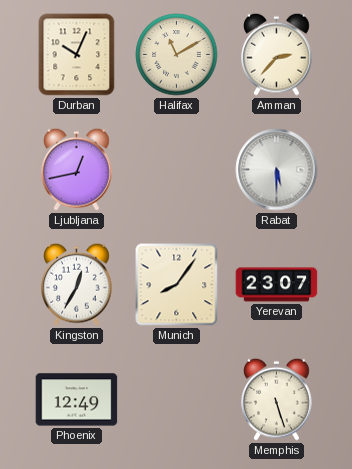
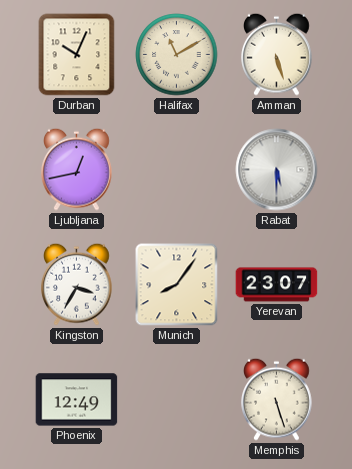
Amman: 2:37 -> 5:27
Kingston: 12:35 -> 3:35
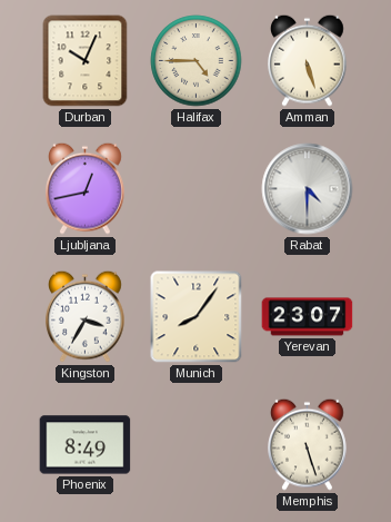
Halifax: 11:10 -> 4:45
Rabat: 5:30 -> 4:30
Phoenix: 12:49 -> 8:49
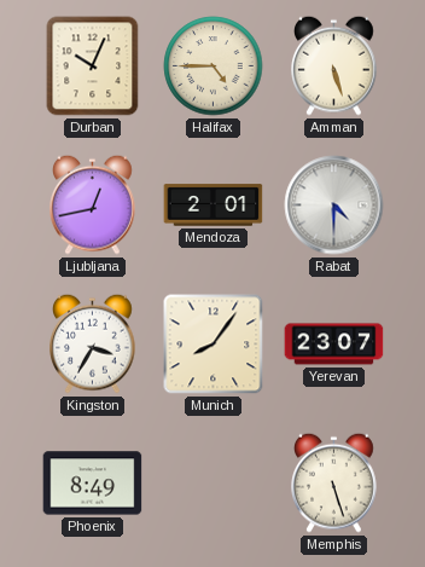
Mendoza: none -> 2:01
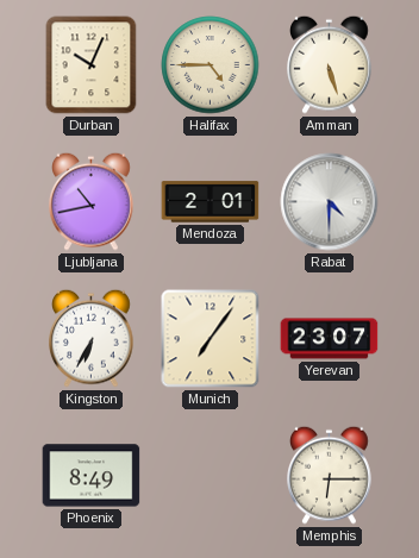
Ljubljana: 12:43 -> 10:43
Kingston: 3:35 -> 6:35
Munich: 8:06 -> 7:06
Memphis: 5:27 -> 6:15
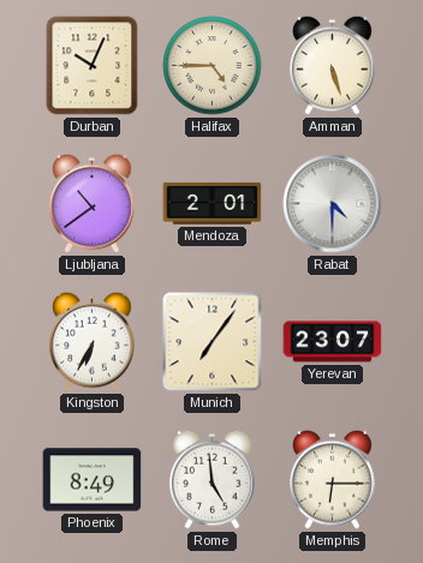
Ljubljana: 10:43 -> 10:39
Rome: none -> 4:59
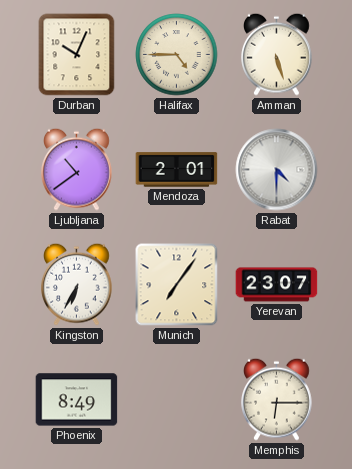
Rome: 4:59 -> none
